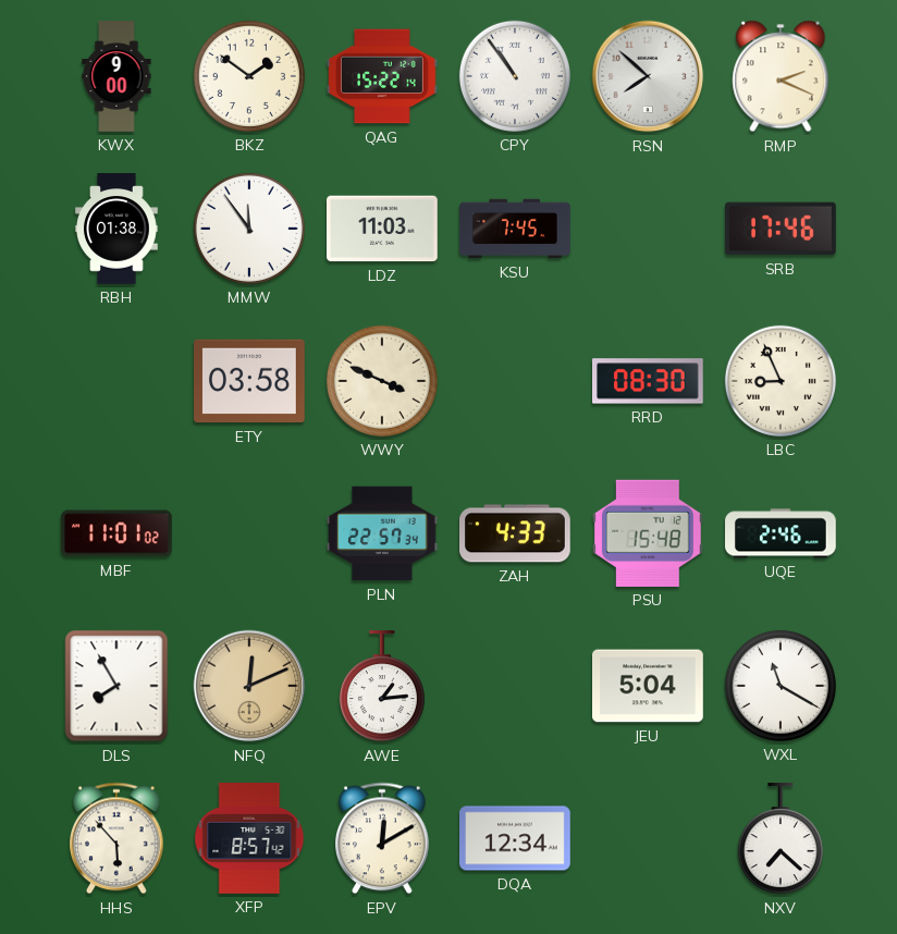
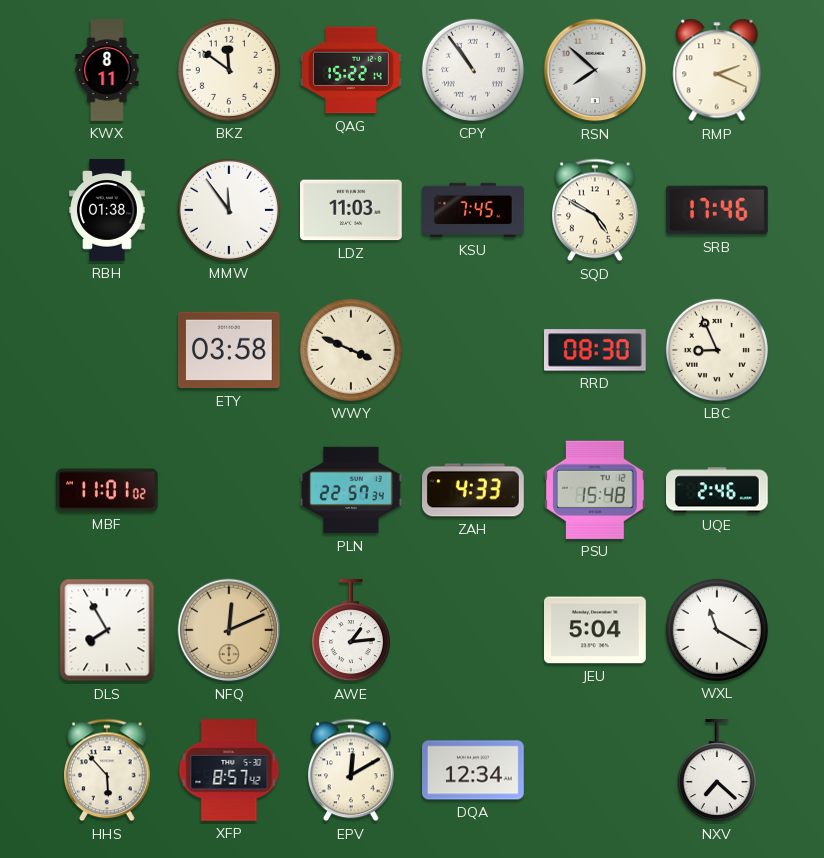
KWX: 9:00 -> 8:11
BKZ: 1:51 -> 11:51
SQD: none -> 4:50
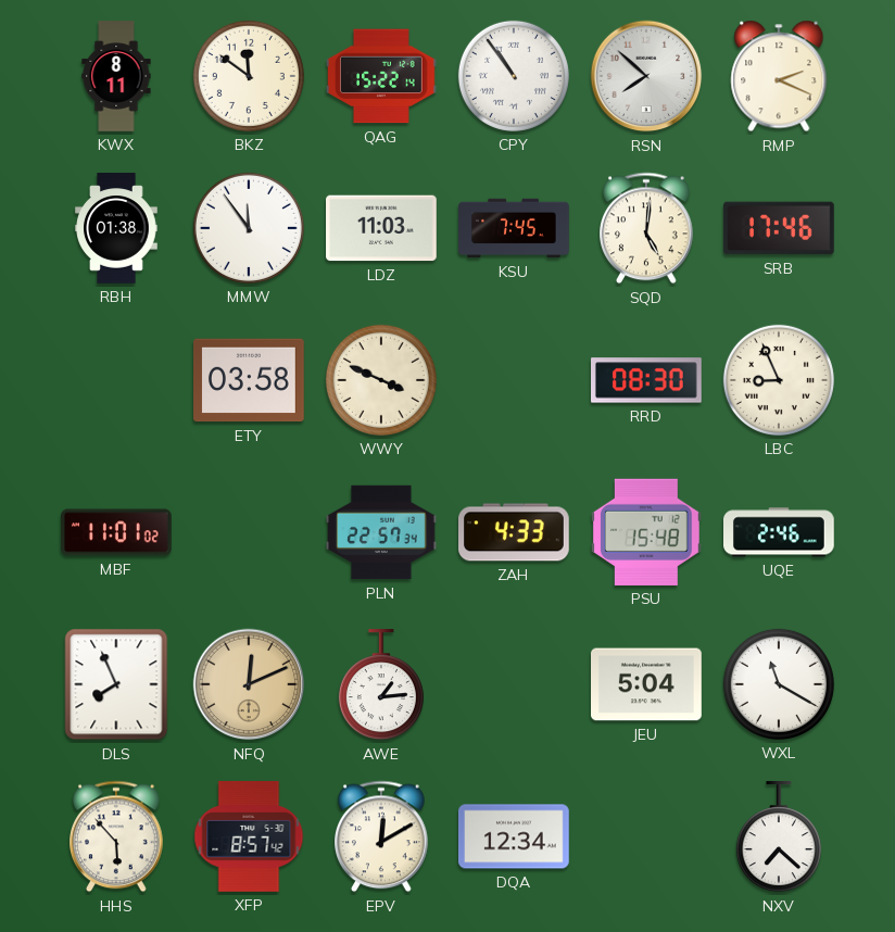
SQD: 4:50 -> 5:01
DLS: 7:55 -> 7:56
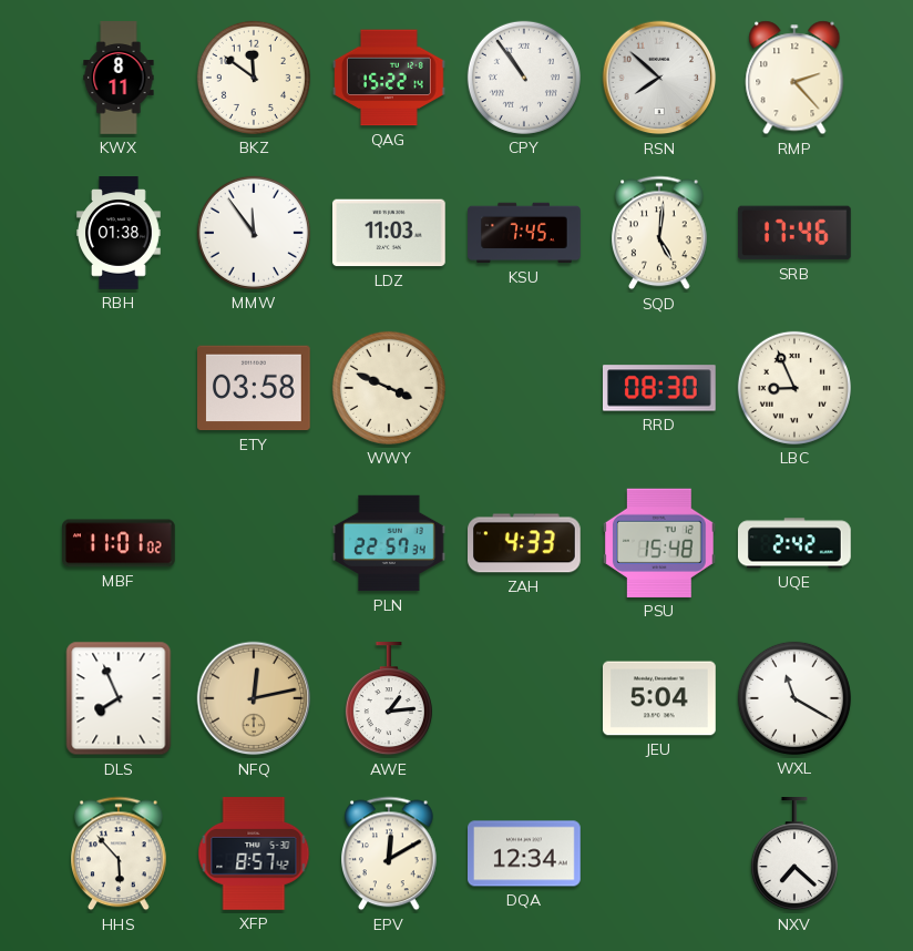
RMP: 2:19 -> 2:23
UQE: 2:46 -> 2:42
NFQ: 12:11 -> 12:13
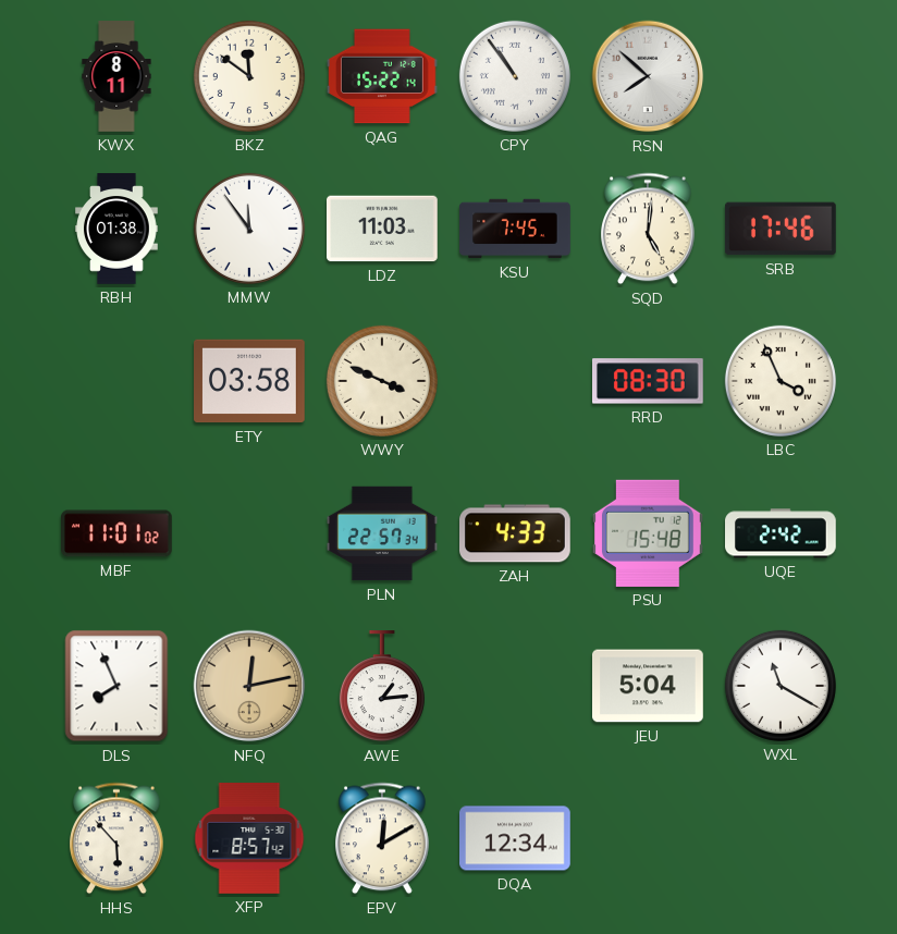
RMP: 2:23 -> none
LBC: 8:56 -> 3:56
NXV: 7:22 -> none
